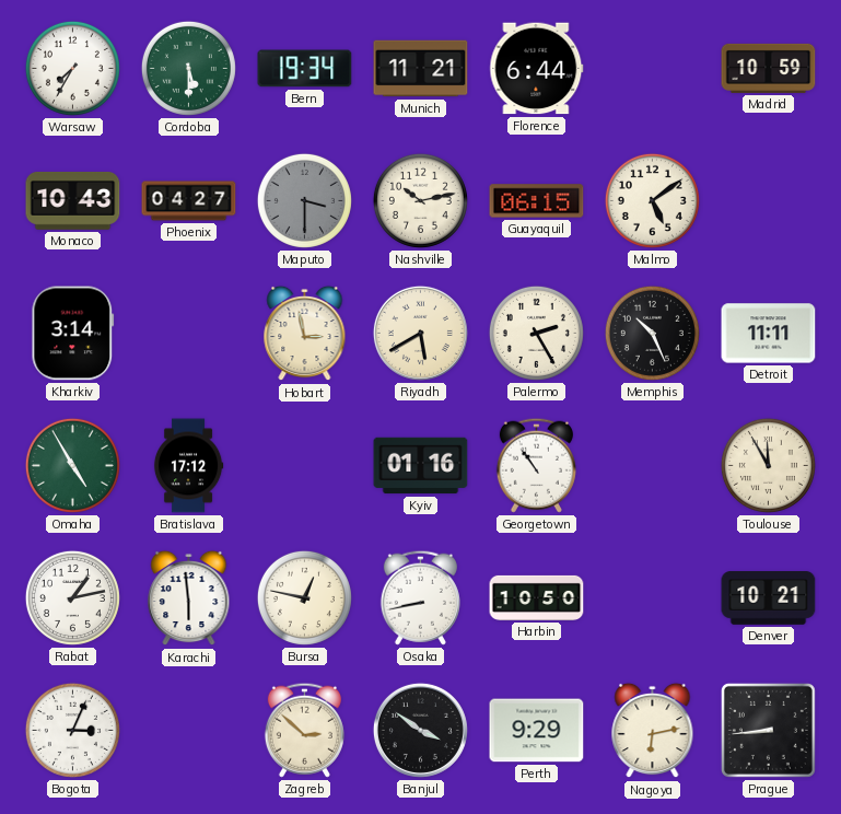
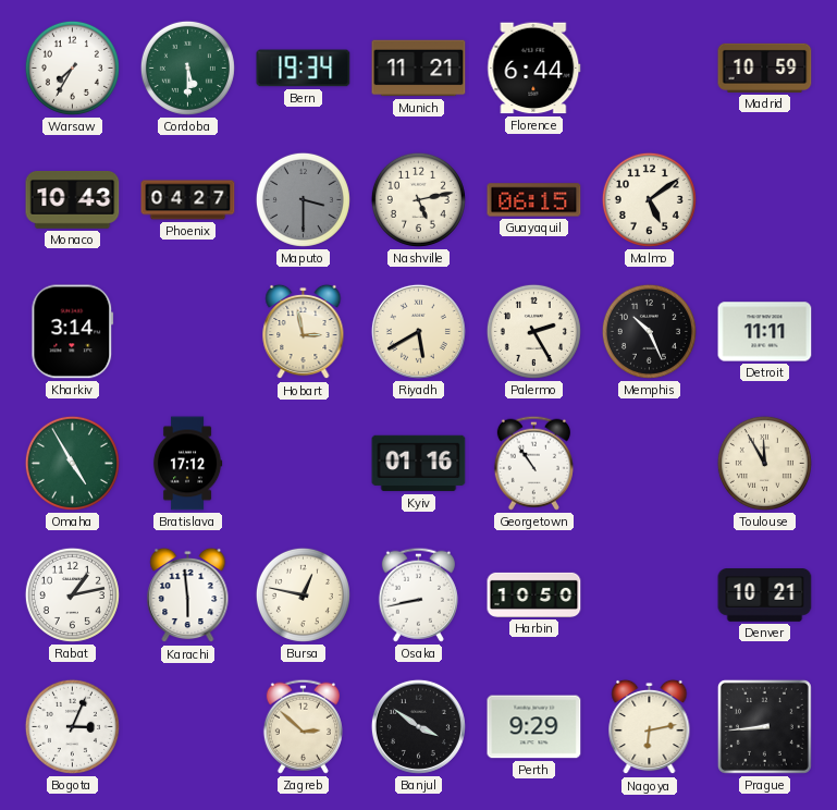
Nashville: 10:13 -> 5:13
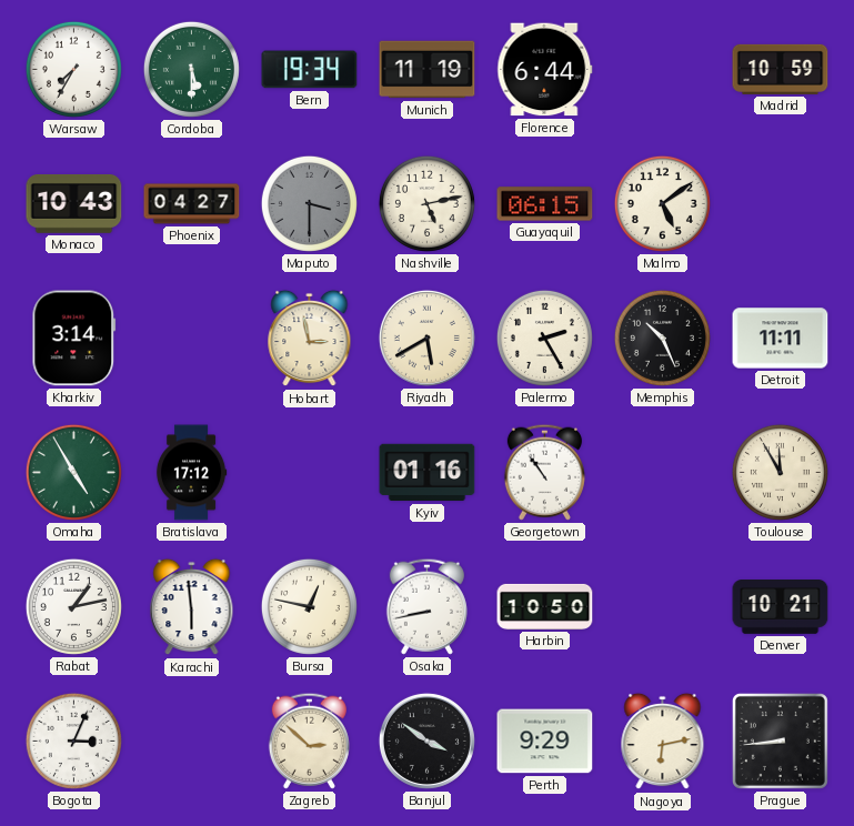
Munich: 11:21 -> 11:19
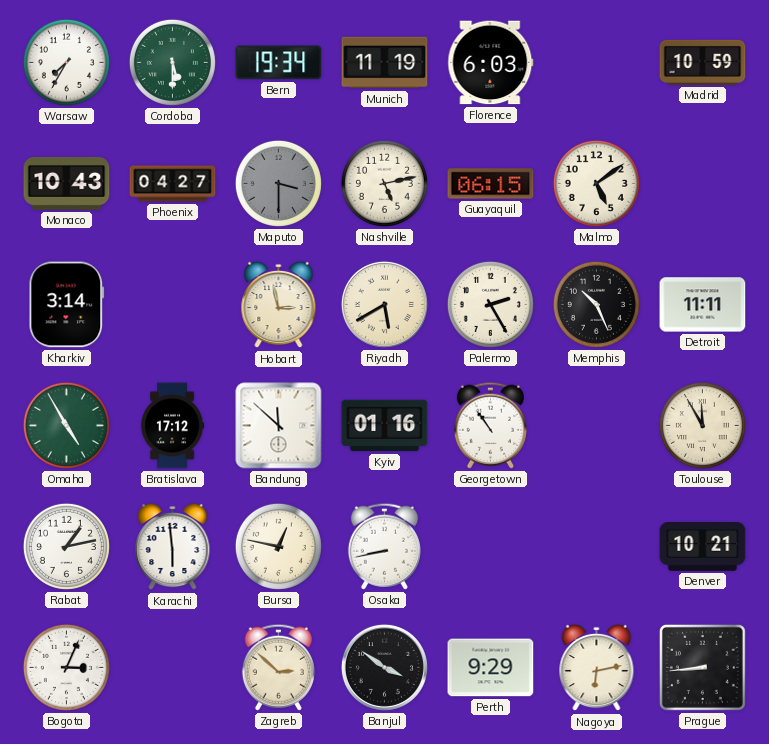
Florence: 6:44 -> 6:03
Bandung: none -> 11:52
Harbin: 10:50 -> none
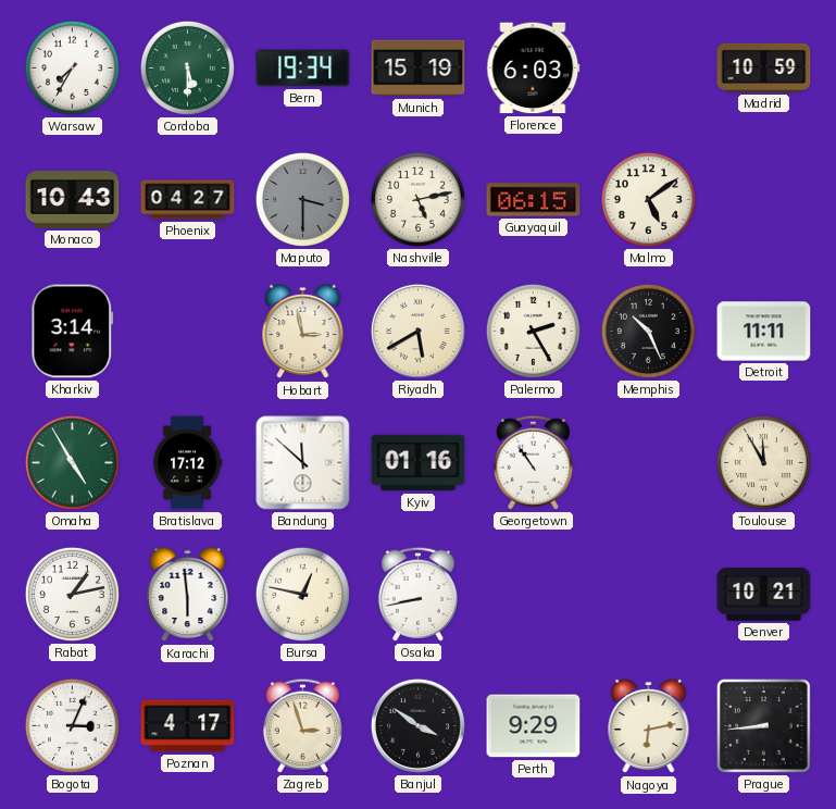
Munich: 11:19 -> 15:19
Poznan: none -> 4:17
Zagreb: 2:52 -> 2:57
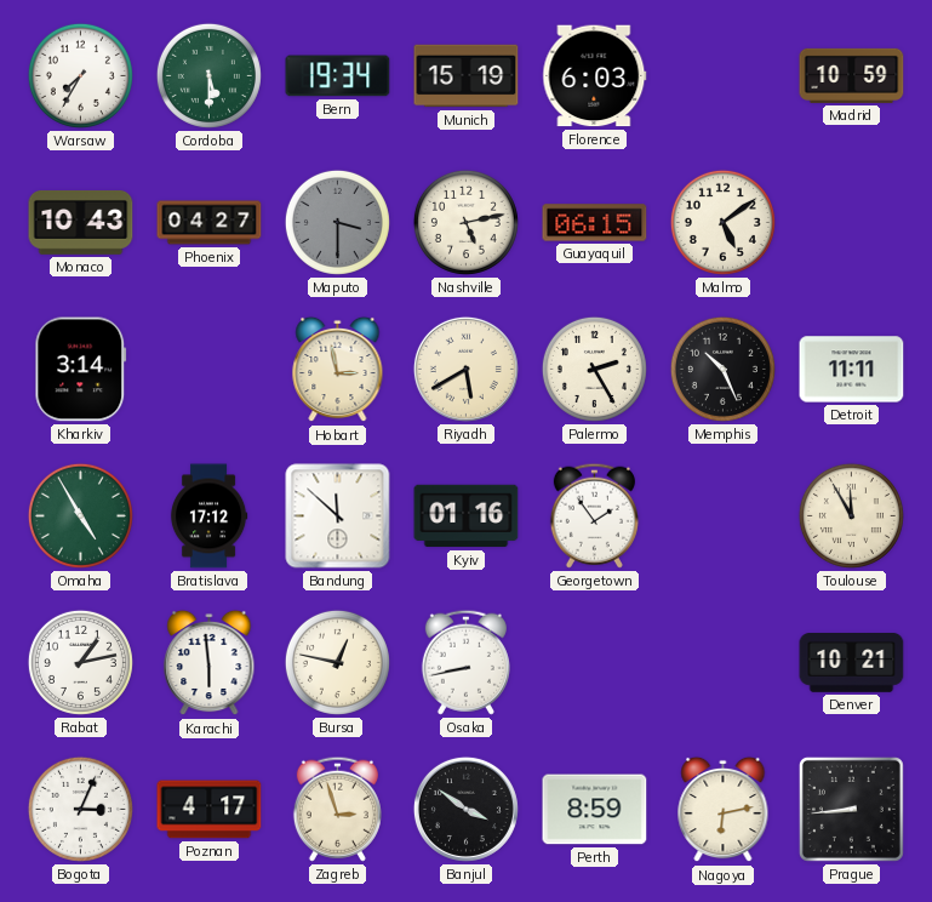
Georgetown: 10:54 -> 1:54
Perth: 9:29 -> 8:59
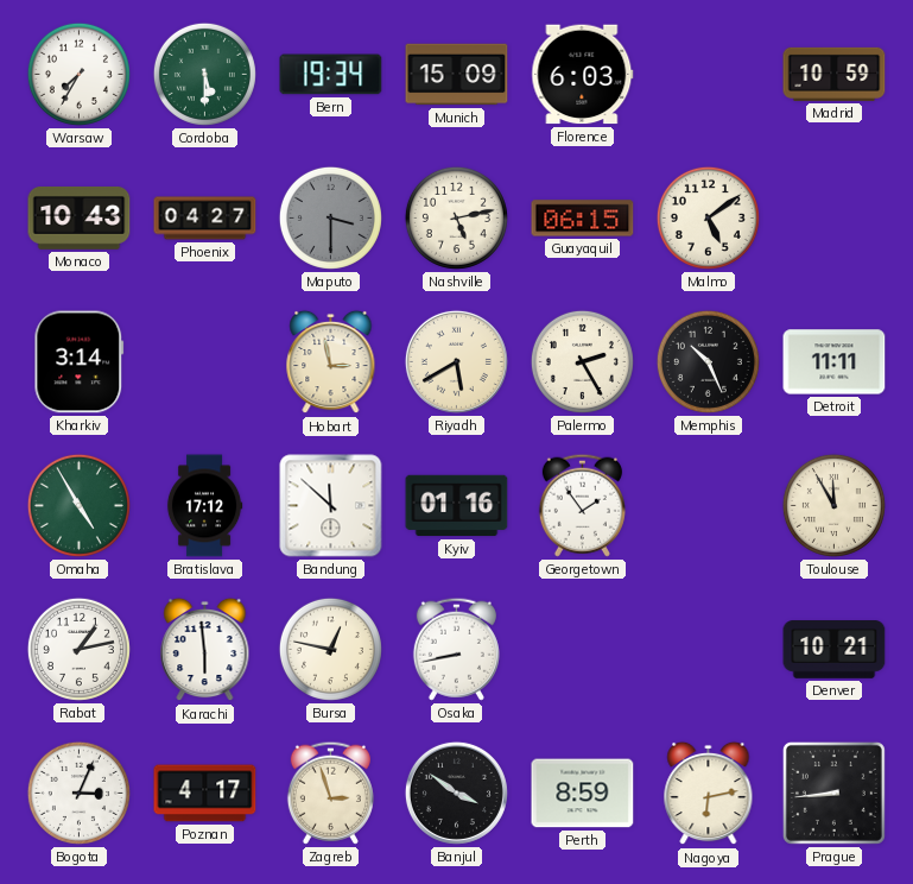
Munich: 15:19 -> 15:09
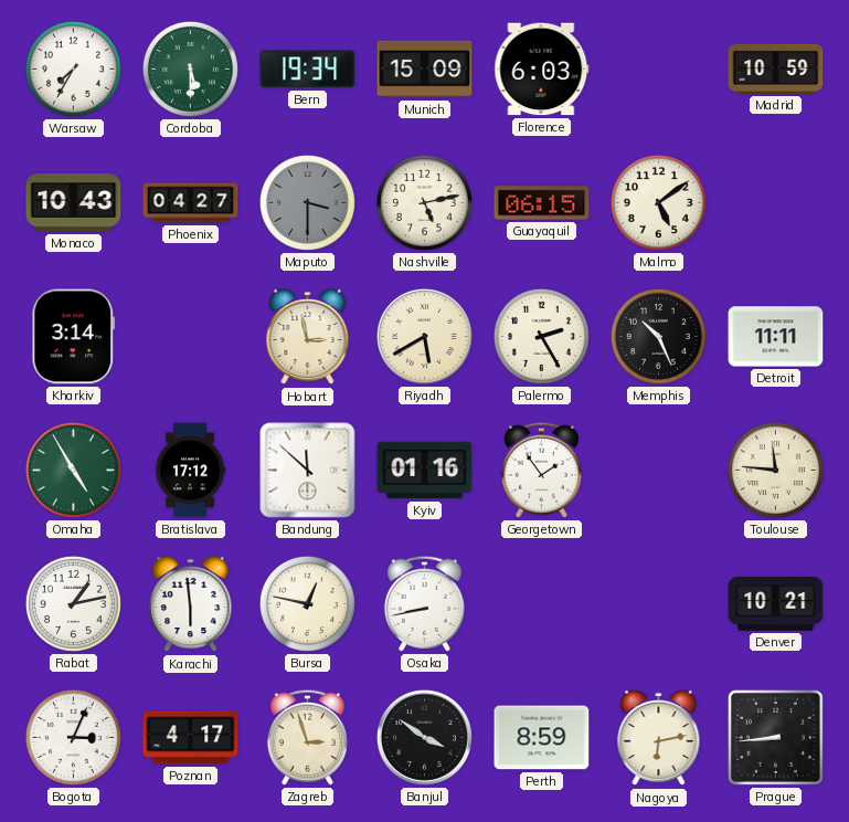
Toulouse: 11:55 -> 11:46
